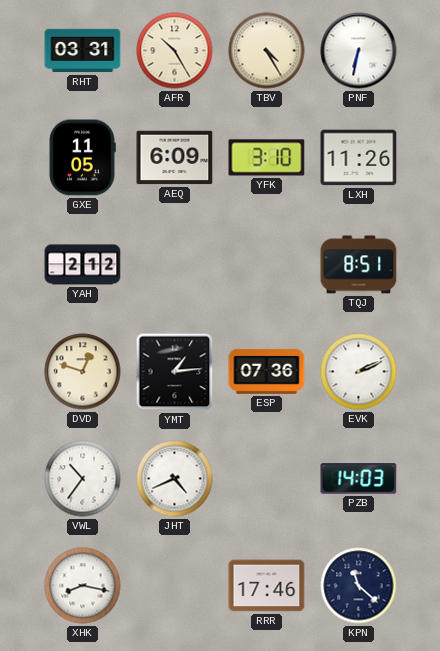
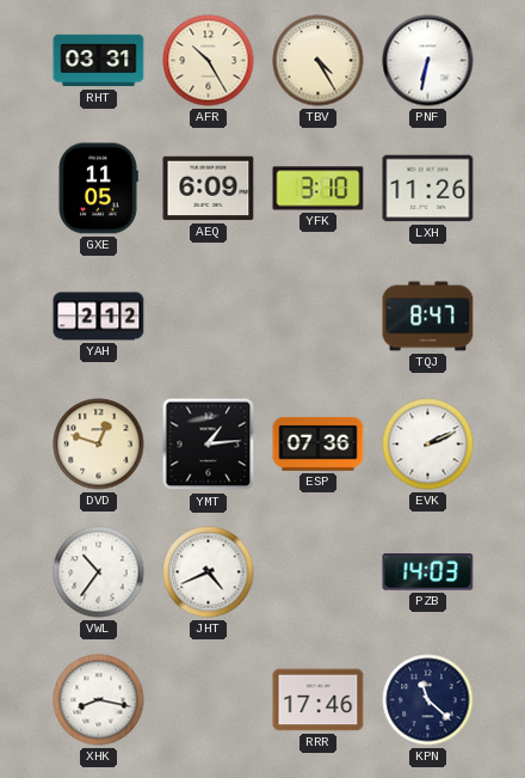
TQJ: 8:51 -> 8:47
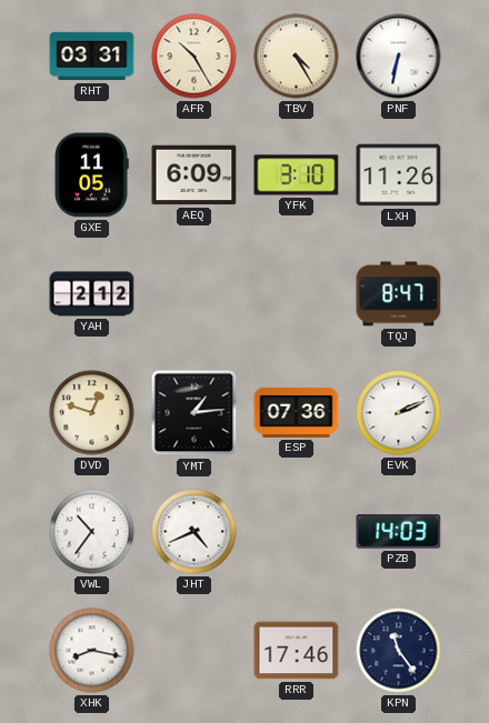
KPN: 11:22 -> 11:24
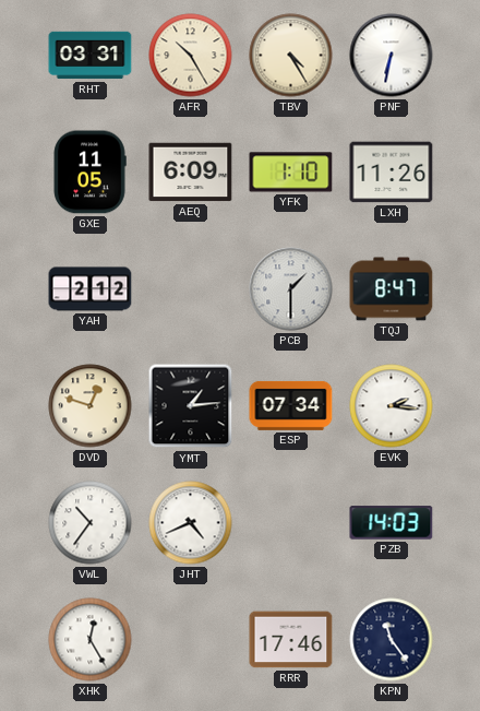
YFK: 3:10 -> 1:10
PCB: none -> 1:30
ESP: 07:36 -> 07:34
EVK: 2:11 -> 2:16
XHK: 8:17 -> 12:25
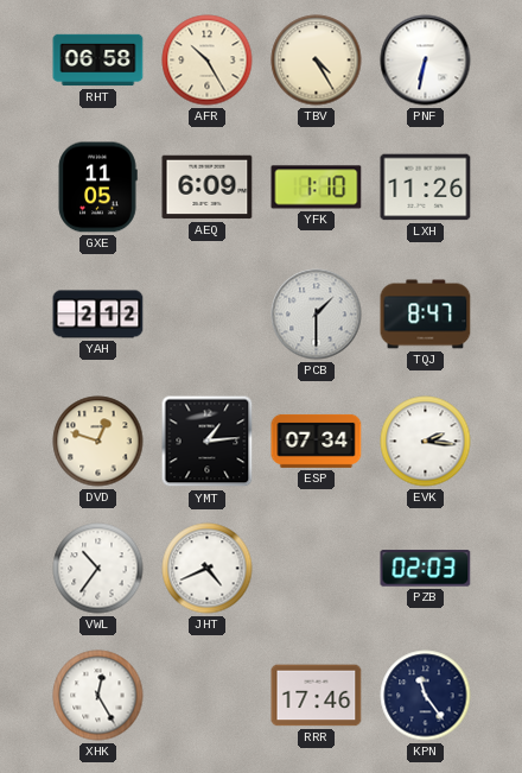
RHT: 03:31 -> 06:58
PZB: 14:03 -> 02:03
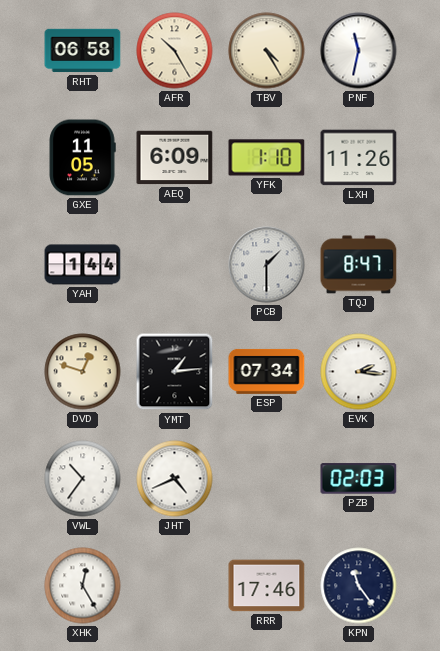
PNF: 6:32 -> 11:32
YAH: 2:12 -> 1:44
